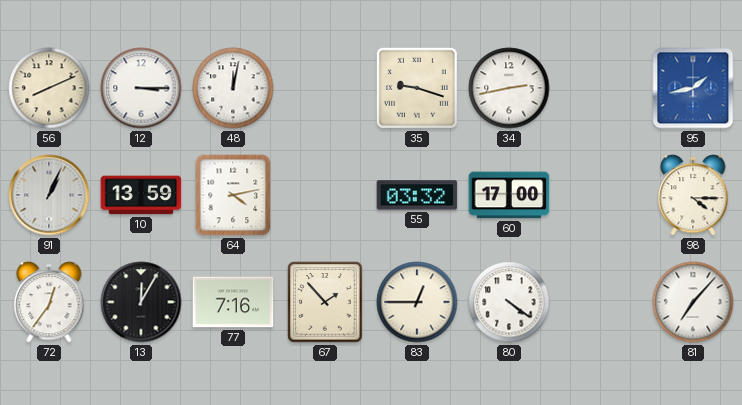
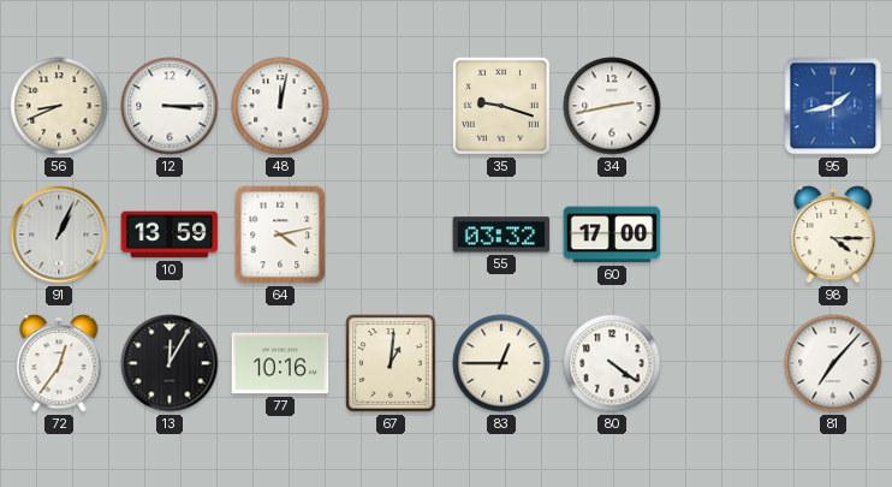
56: 8:11 -> 8:41
77: 7:16 -> 10:16
67: 1:53 -> 1:01
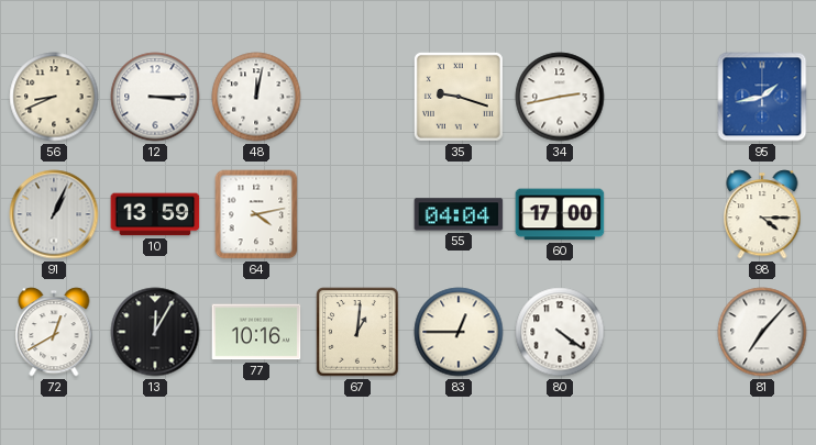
55: 03:32 -> 04:04
72: 12:36 -> 12:40
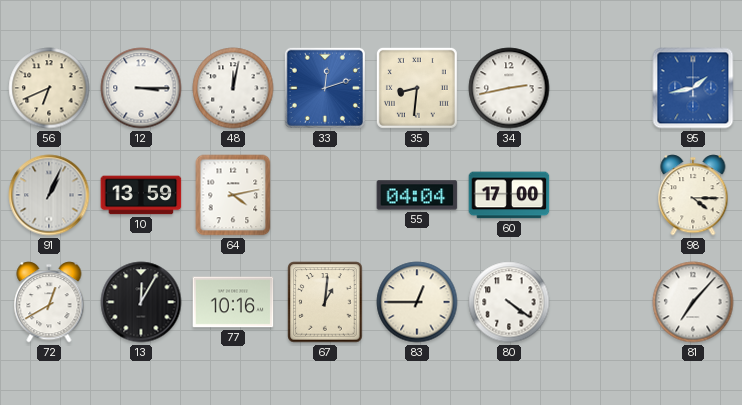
56: 8:41 -> 6:41
33: none -> 12:12
35: 9:18 -> 8:31
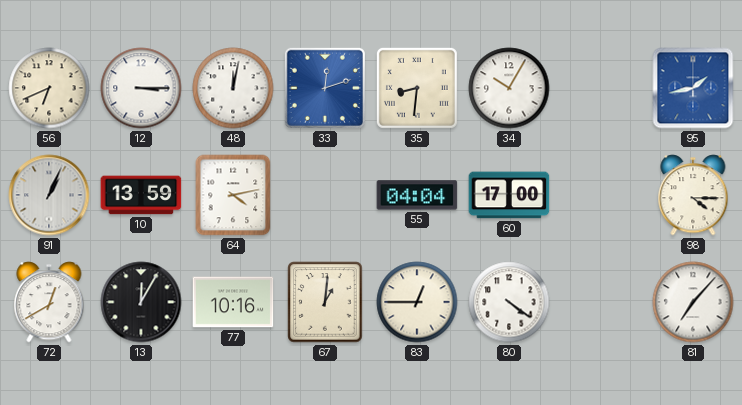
34: 2:43 -> 10:05
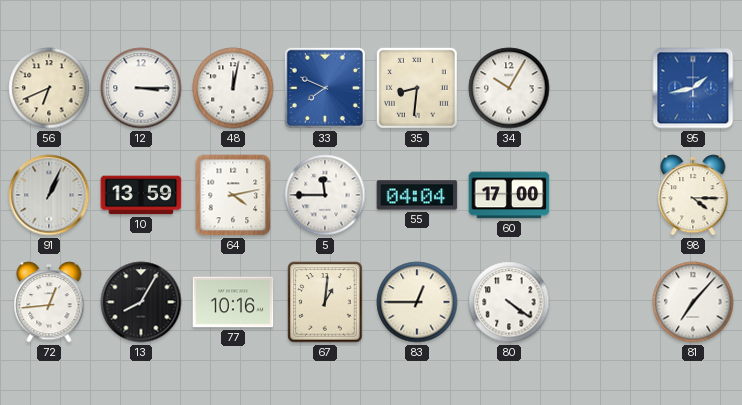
33: 12:12 -> 7:49
5: none -> 11:45
72: 12:40 -> 12:44
13: 12:05 -> 8:05
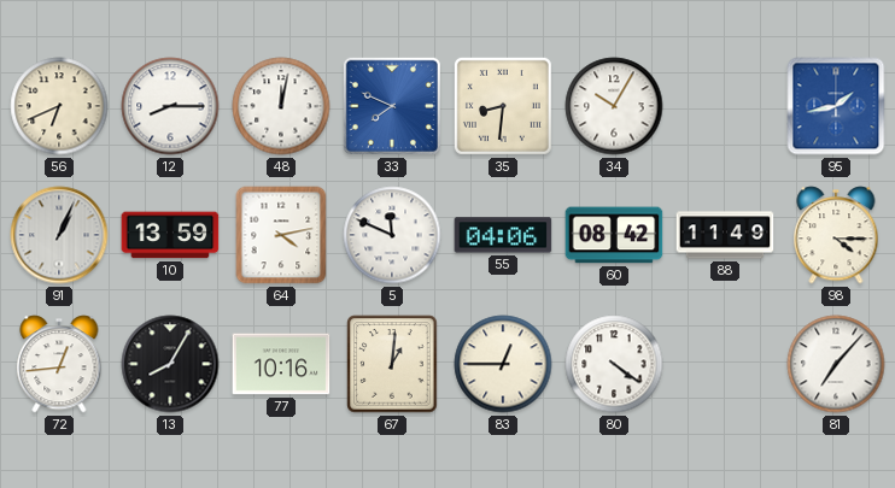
12: 3:15 -> 8:15
5: 11:45 -> 11:49
55: 04:04 -> 04:06
60: 17:00 -> 08:42
88: none -> 11:49
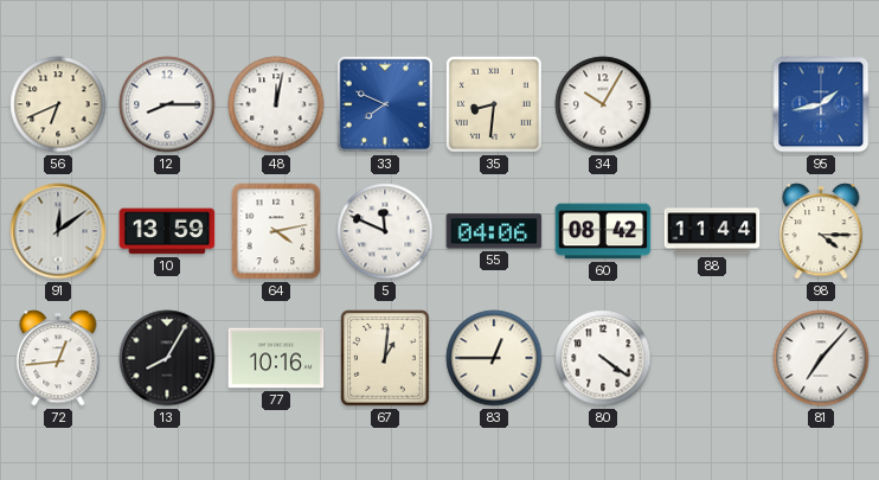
91: 1:04 -> 12:09
88: 11:49 -> 11:44
